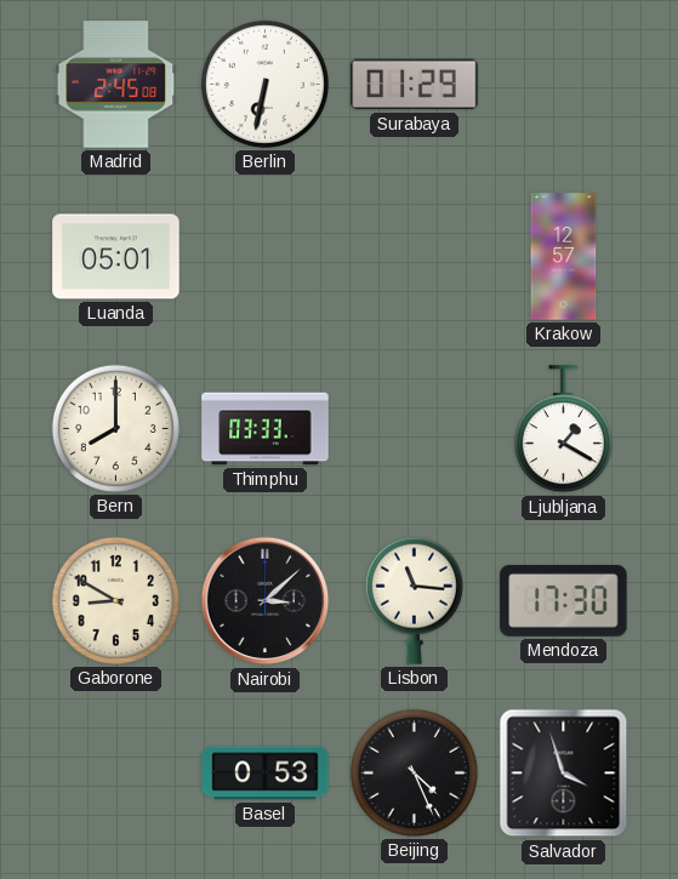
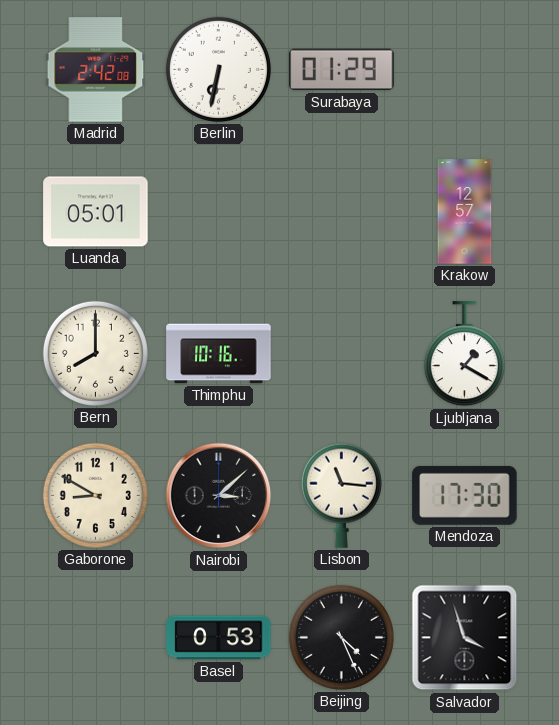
Madrid: 2:45 -> 2:42
Thimphu: 03:33 -> 10:16
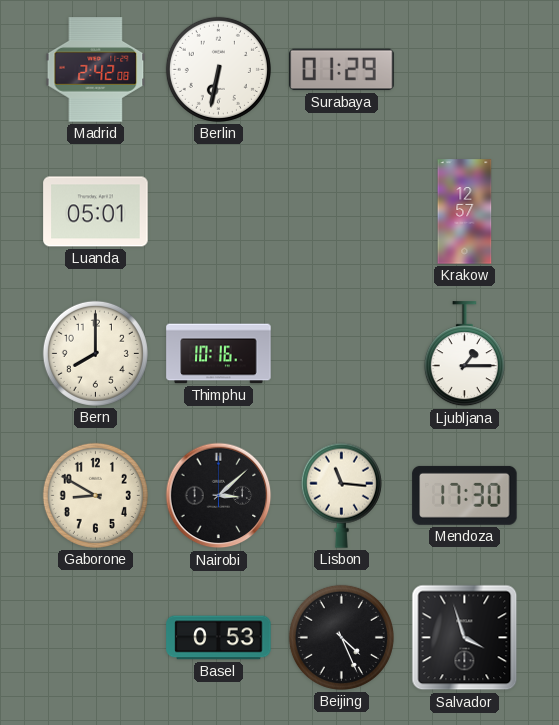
Ljubljana: 1:20 -> 1:15
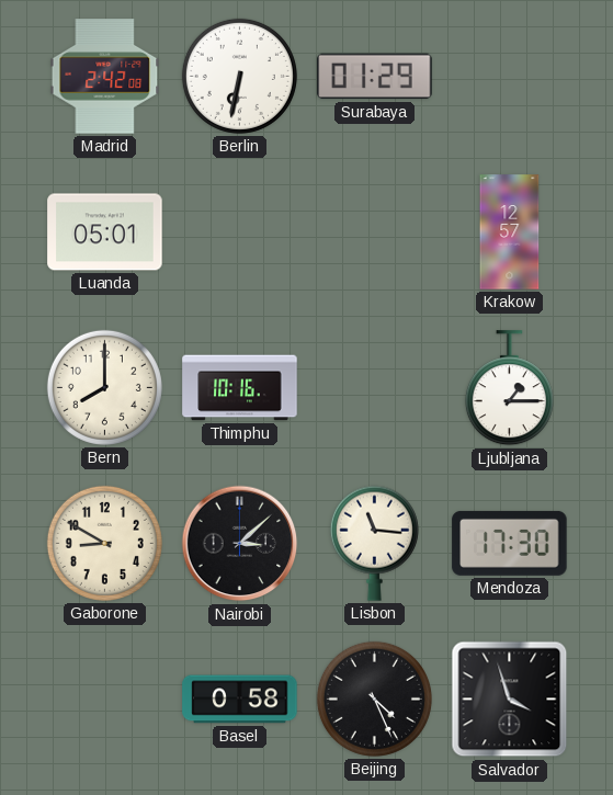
Basel: 0:53 -> 0:58
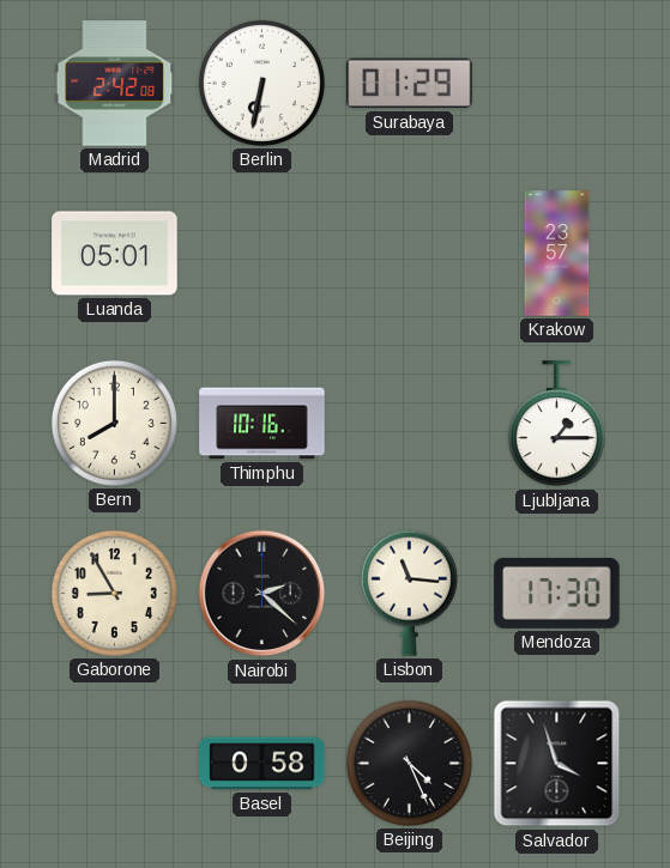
Krakow: 12:57 -> 23:57
Gaborone: 8:50 -> 8:55
Nairobi: 3:08 -> 2:22
